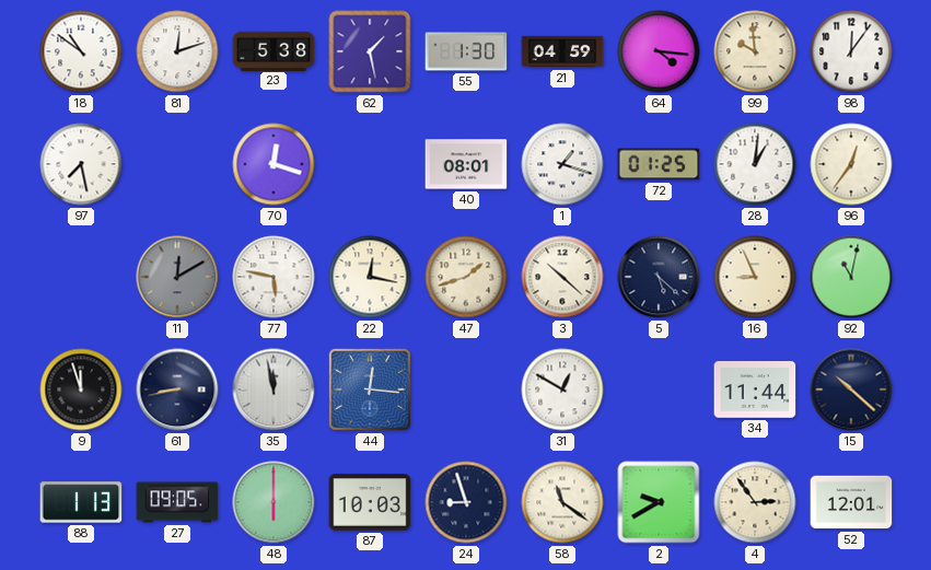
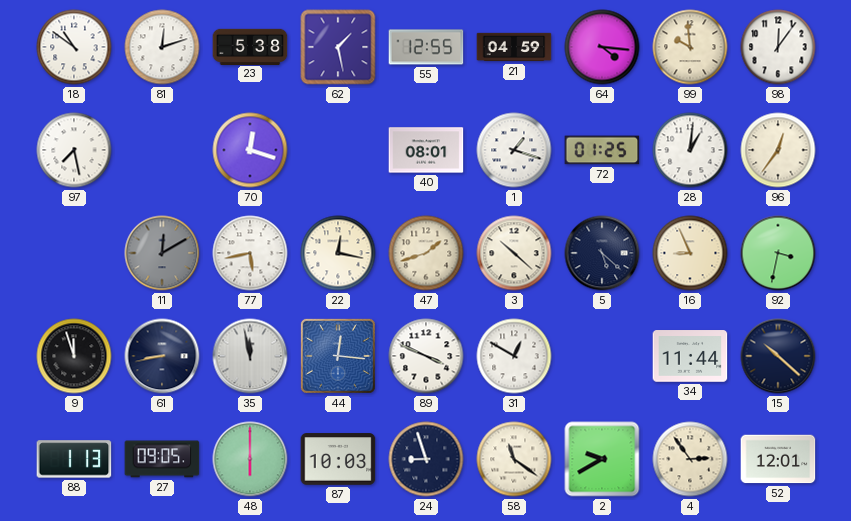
55: 1:30 -> 12:55
77: 5:47 -> 5:43
92: 11:02 -> 3:32
89: none -> 3:49
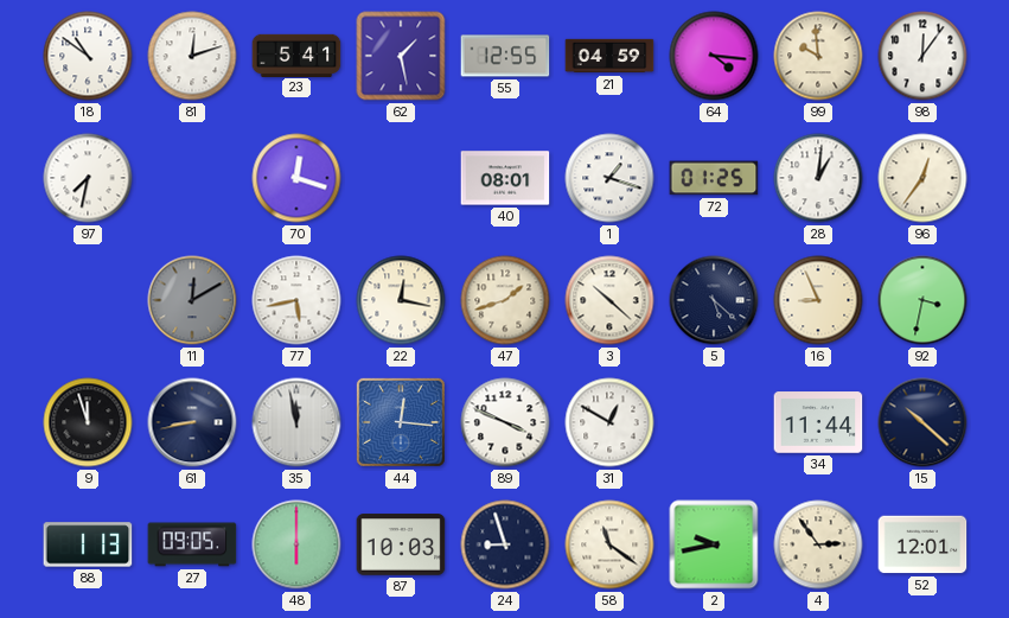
23: 5:38 -> 5:41
97: 7:28 -> 7:32
2: 9:40 -> 9:43
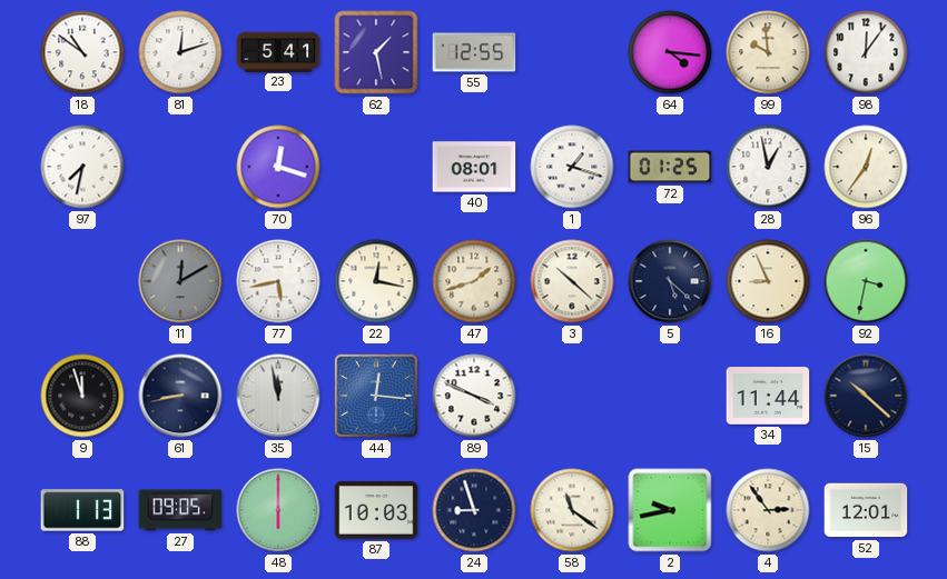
21: 04:59 -> none
28: 1:01 -> 12:58
31: 12:50 -> none
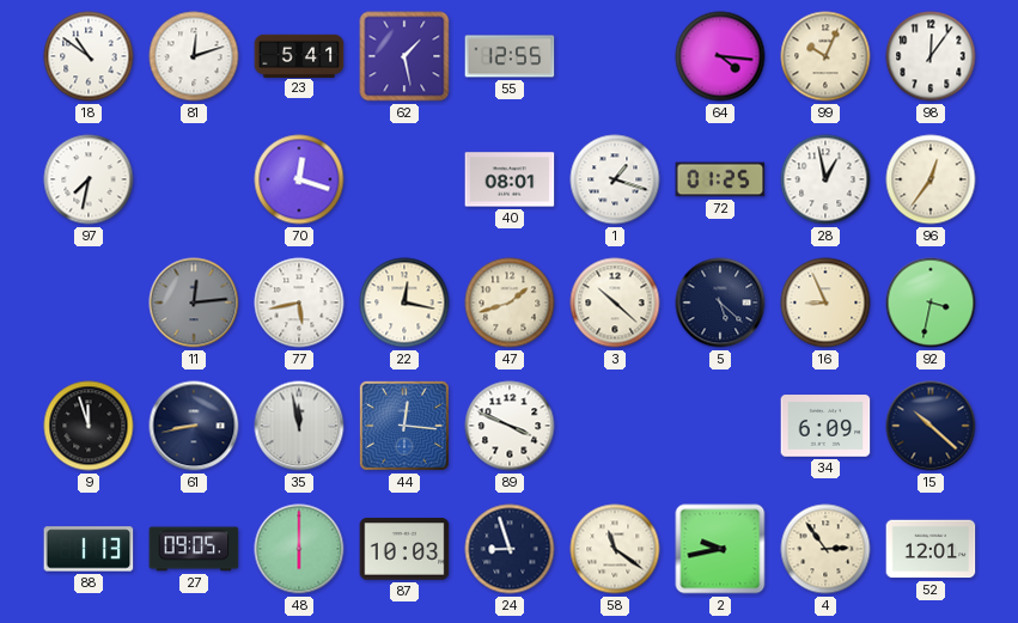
99: 9:59 -> 10:04
11: 12:10 -> 12:14
34: 11:44 -> 6:09
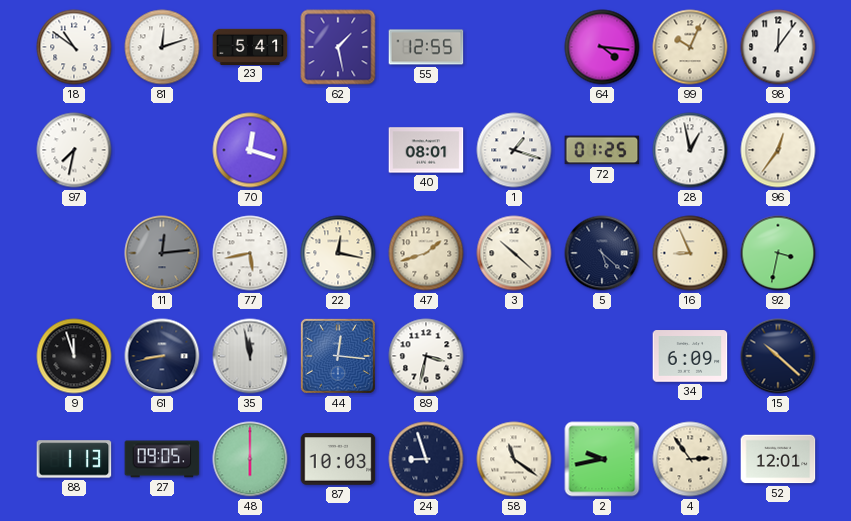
89: 3:49 -> 3:32
